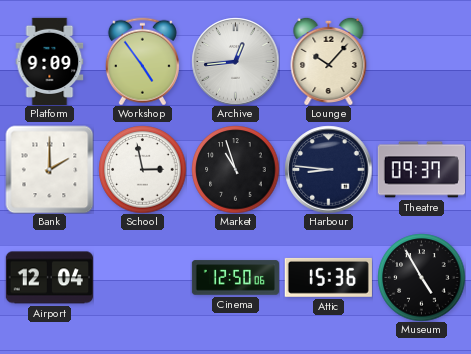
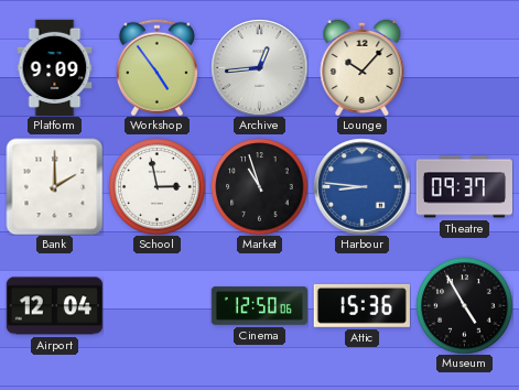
Harbour dial: navy -> blue
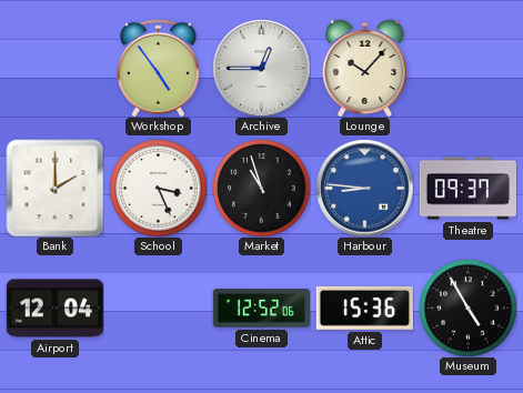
Platform: 9:09 -> none
Archive: 12:44 -> 12:45
School: 2:58 -> 3:26
Cinema: 12:50 -> 12:52
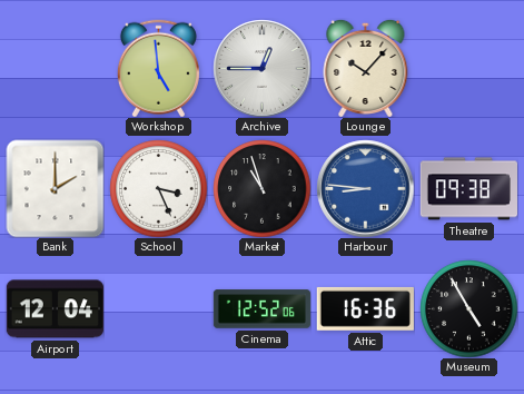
Workshop: 4:54 -> 4:59
Theatre: 09:37 -> 09:38
Attic: 15:36 -> 16:36
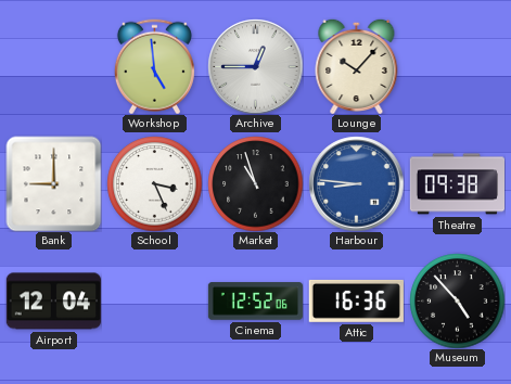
Bank: 2:00 -> 9:00
Museum: 4:55 -> 4:53
